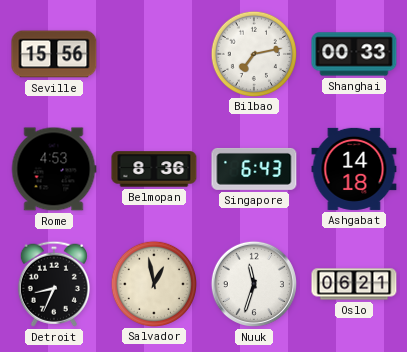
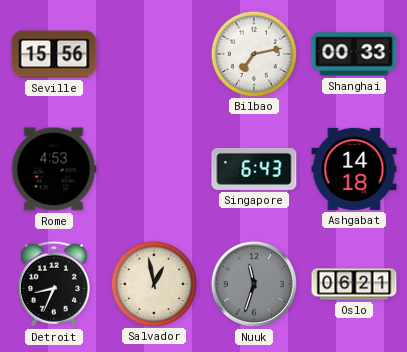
Belmopan: 8:36 -> none
Nuuk dial: white -> grey
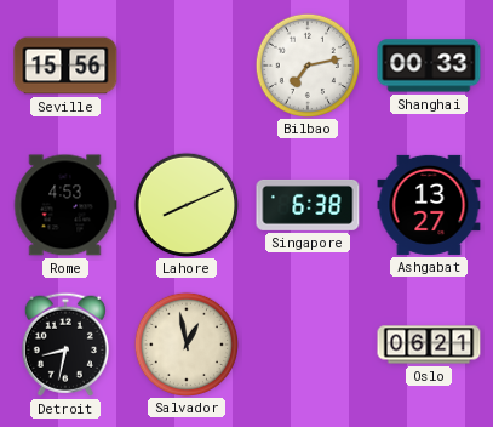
Lahore: none -> 8:11
Singapore: 6:43 -> 6:38
Ashgabat: 14:18 -> 13:27
Detroit: 8:34 -> 8:32
Nuuk: 11:33 -> none
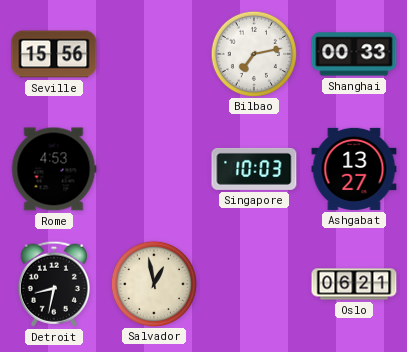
Lahore: 8:11 -> none
Singapore: 6:38 -> 10:03
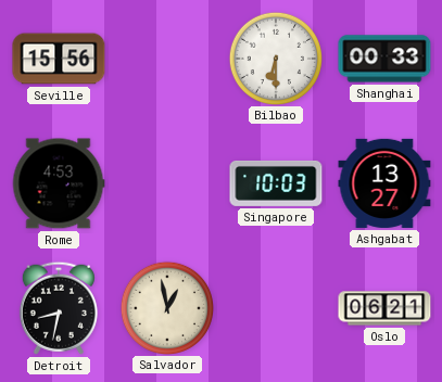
Bilbao: 7:13 -> 6:30
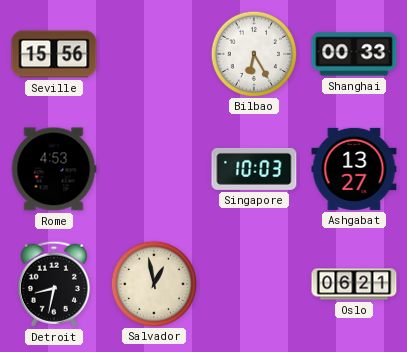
Bilbao: 6:30 -> 6:25
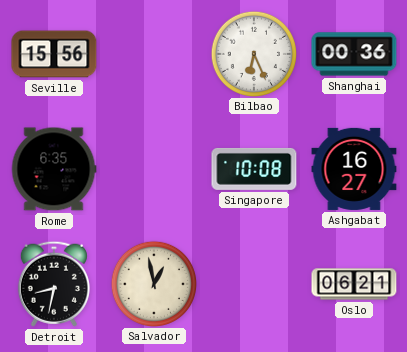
Bilbao: 6:25 -> 6:26
Shanghai: 00:33 -> 00:36
Rome: 4:53 -> 6:35
Singapore: 10:03 -> 10:08
Ashgabat: 13:27 -> 16:27
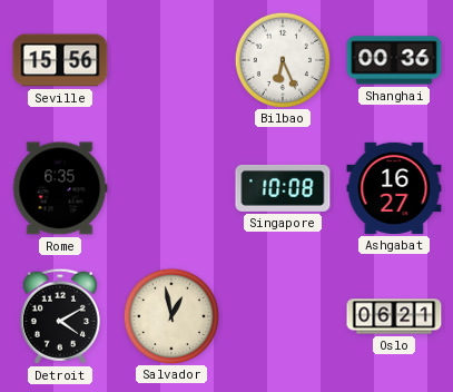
Detroit: 8:32 -> 4:10
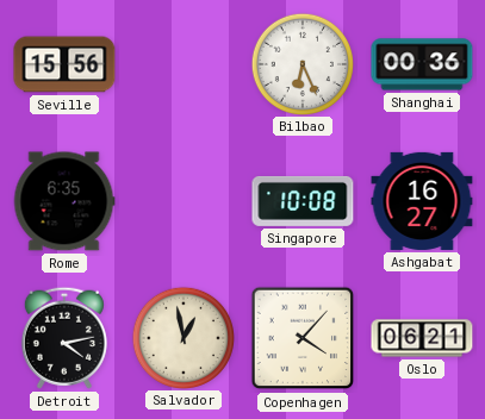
Detroit: 4:10 -> 4:13
Copenhagen: none -> 4:07
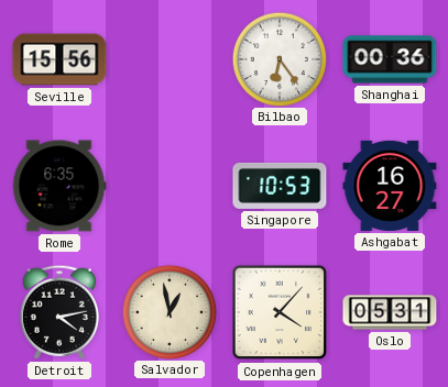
Bilbao: 6:26 -> 6:24
Singapore: 10:08 -> 10:53
Oslo: 06:21 -> 05:31
